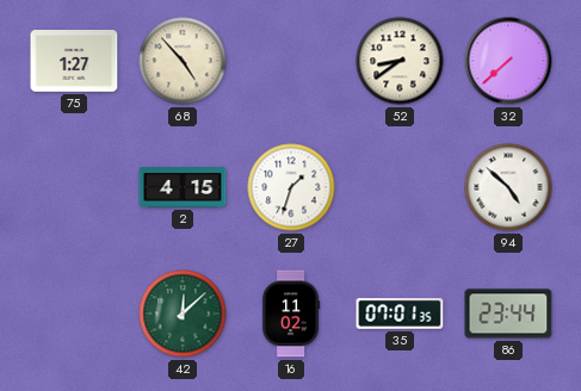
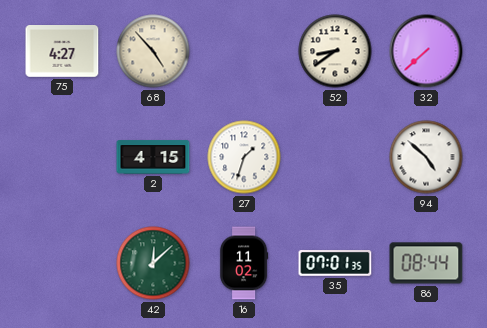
75: 1:27 -> 4:27
86: 23:44 -> 08:44
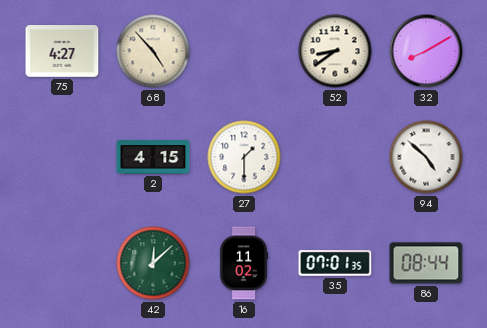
32: 7:38 -> 8:10
27: 1:33 -> 1:30
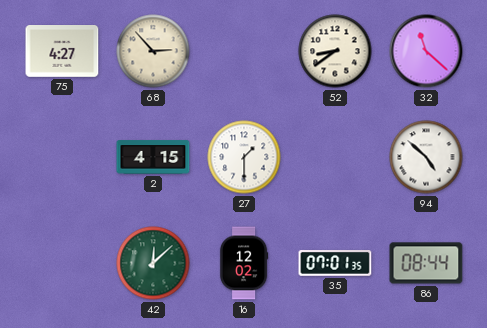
68: 4:53 -> 2:53
32: 8:10 -> 11:22
16: 11:02 -> 12:02
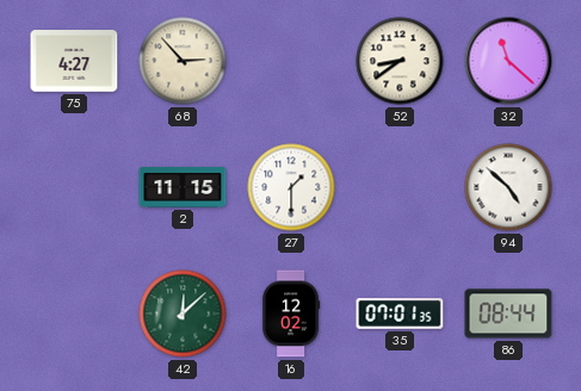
2: 4:15 -> 11:15
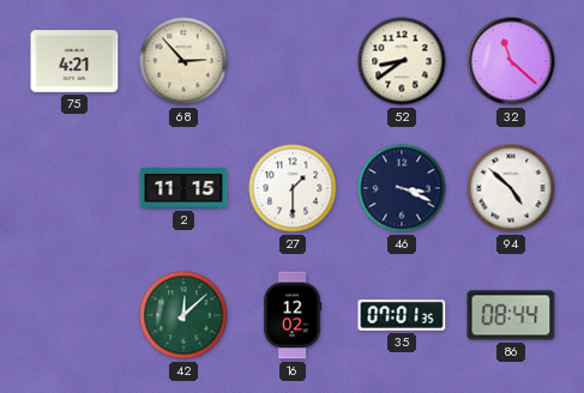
75: 4:27 -> 4:21
46: none -> 3:19
